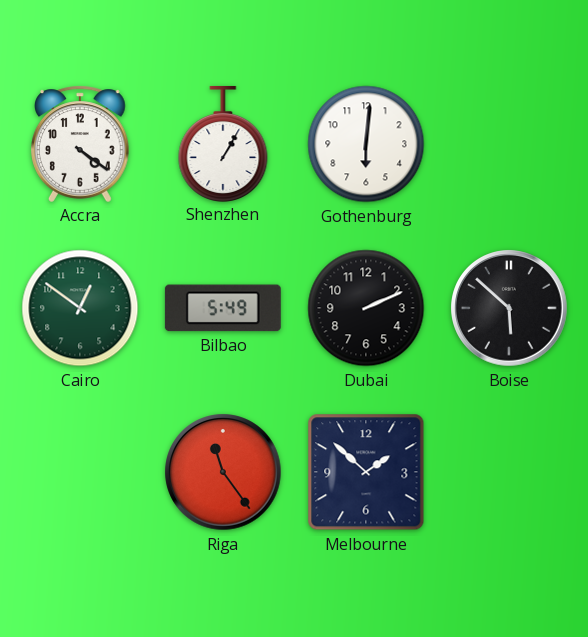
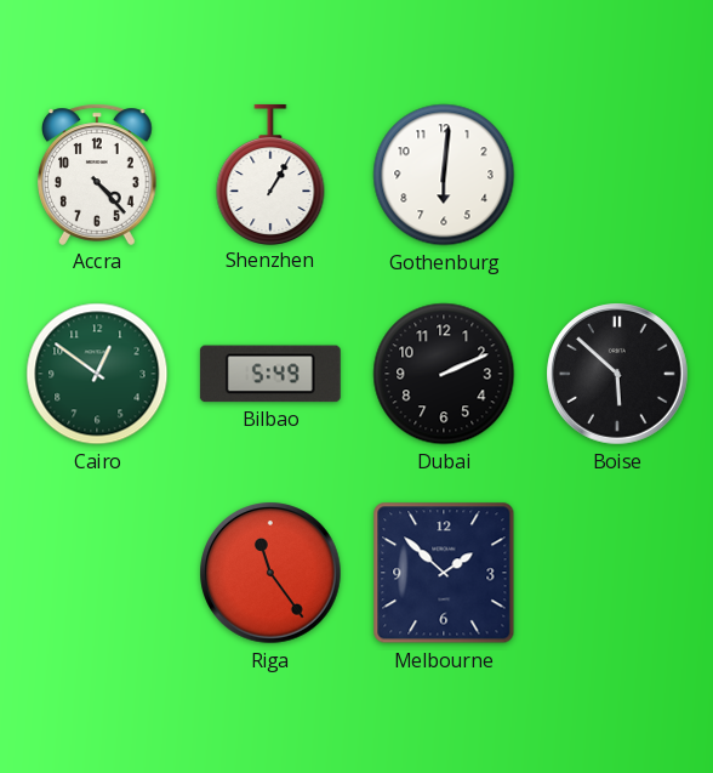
Accra: 4:21 -> 4:23
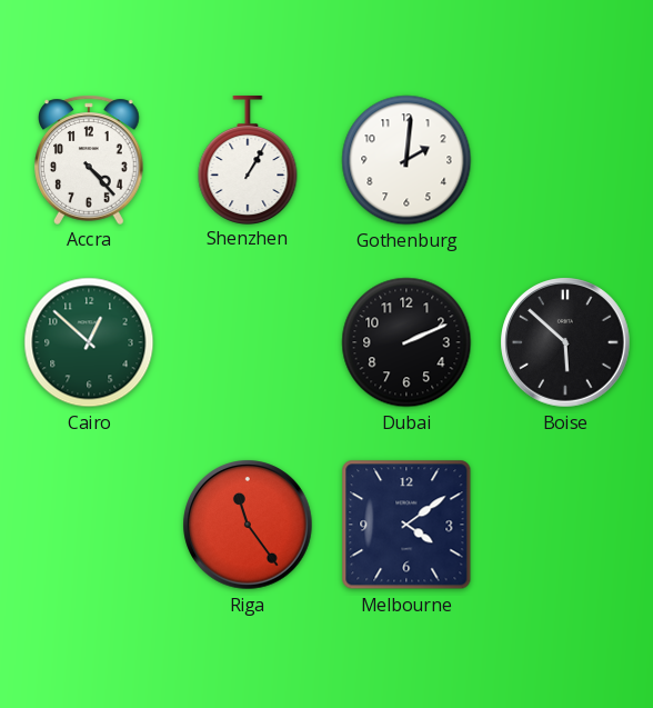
Gothenburg: 6:01 -> 2:01
Cairo: 12:51 -> 12:52
Bilbao: 5:49 -> none
Melbourne: 1:52 -> 4:09
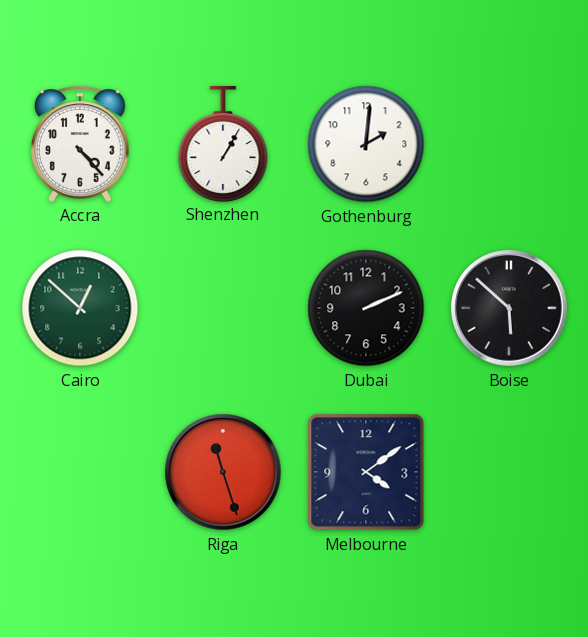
Riga: 11:24 -> 11:27
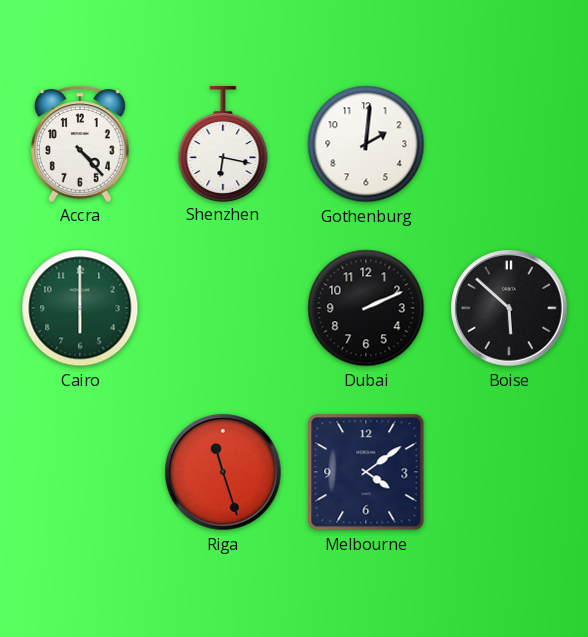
Shenzhen: 1:05 -> 6:17
Cairo: 12:52 -> 6:00
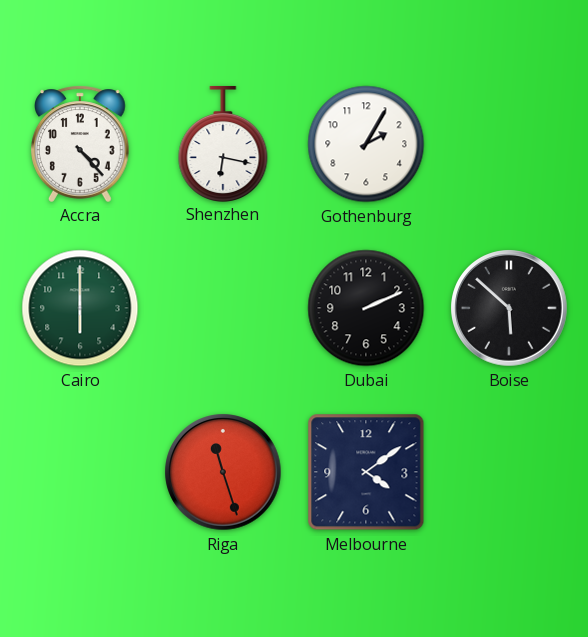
Gothenburg: 2:01 -> 2:05
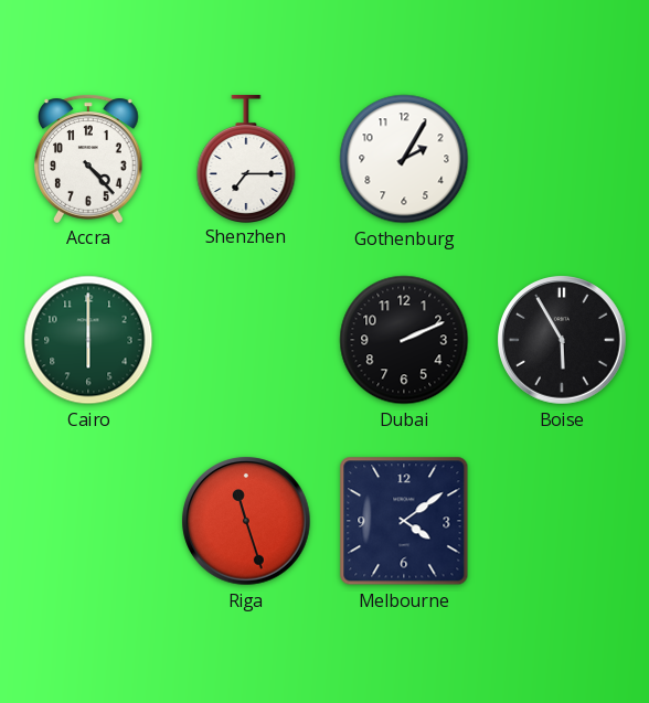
Shenzhen: 6:17 -> 7:15
Boise: 5:52 -> 5:55
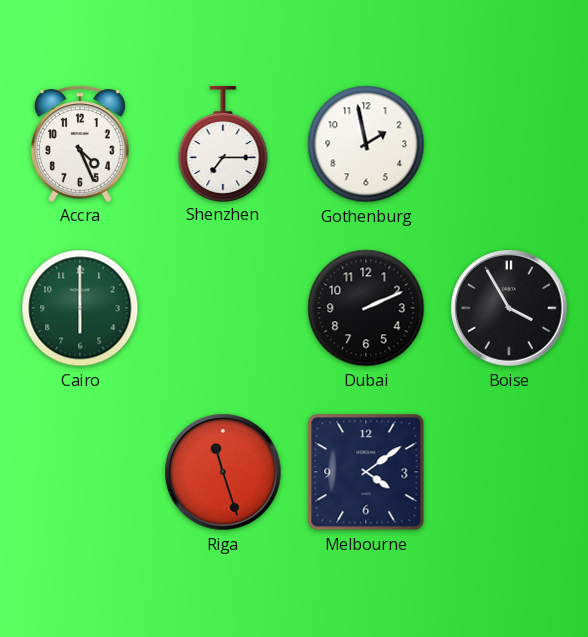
Accra: 4:23 -> 4:26
Gothenburg: 2:05 -> 1:58
Boise: 5:55 -> 3:55
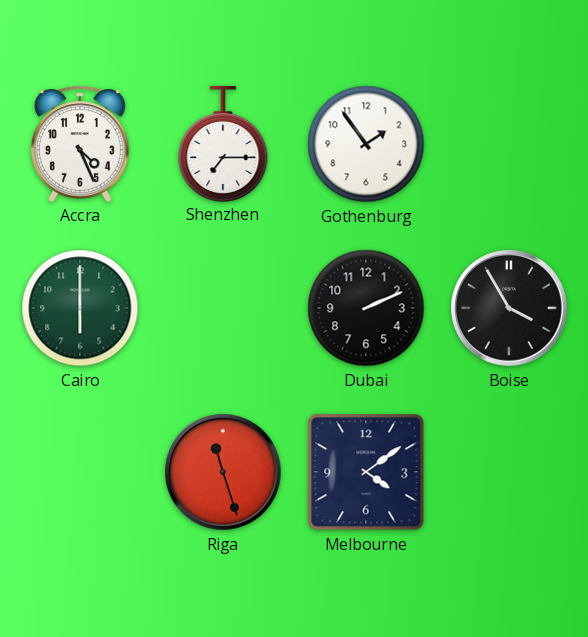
Gothenburg: 1:58 -> 1:54
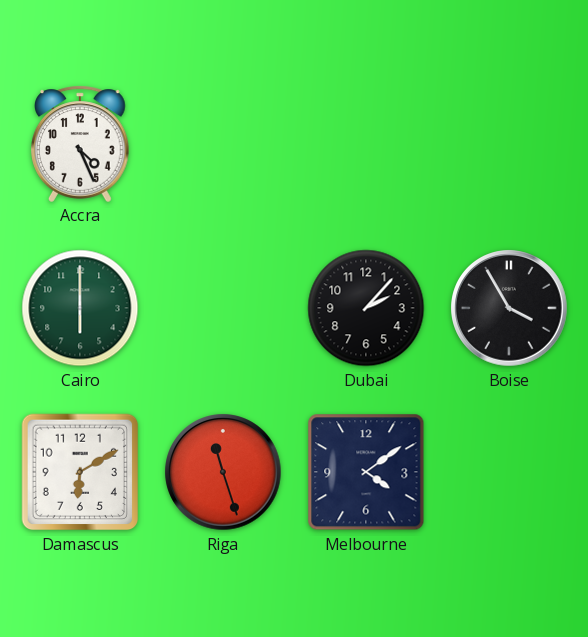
Shenzhen: 7:15 -> none
Gothenburg: 1:54 -> none
Dubai: 2:11 -> 2:07
Damascus: none -> 6:10
